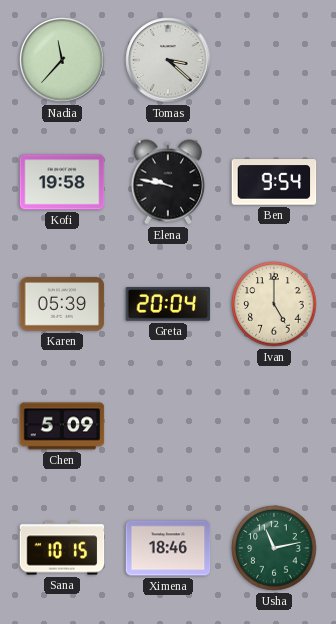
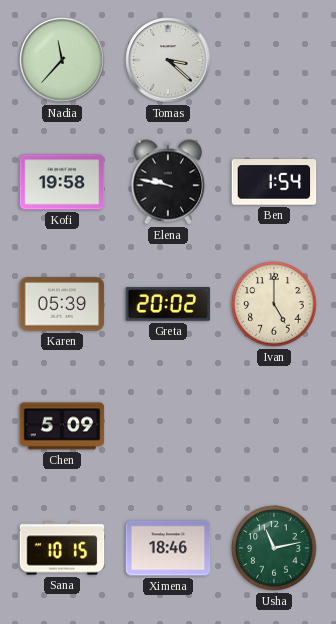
Ben: 9:54 -> 1:54
Greta: 20:04 -> 20:02
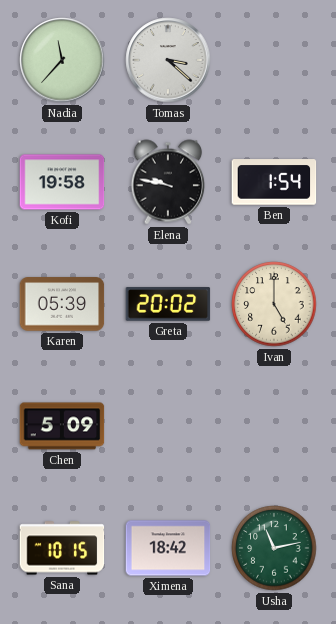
Ximena: 18:46 -> 18:42
